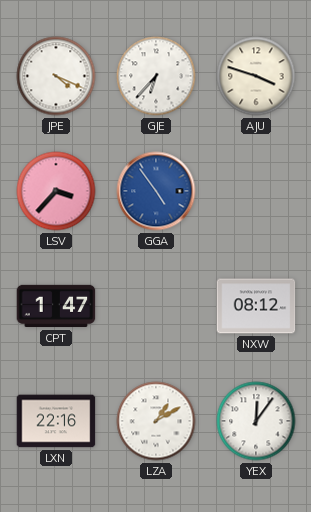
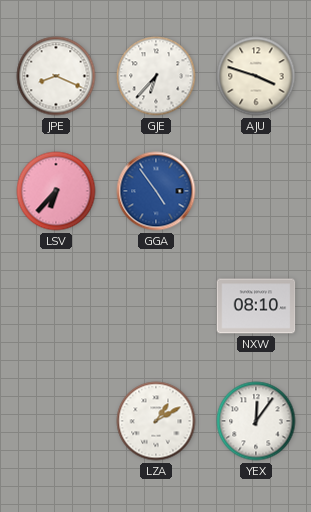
JPE: 4:19 -> 8:19
LSV: 3:37 -> 6:37
CPT: 1:47 -> none
NXW: 08:12 -> 08:10
LXN: 22:16 -> none
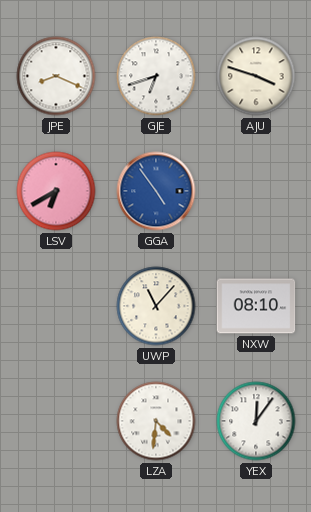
GJE: 6:37 -> 6:42
LSV: 6:37 -> 6:40
UWP: none -> 11:07
LZA: 1:10 -> 4:31
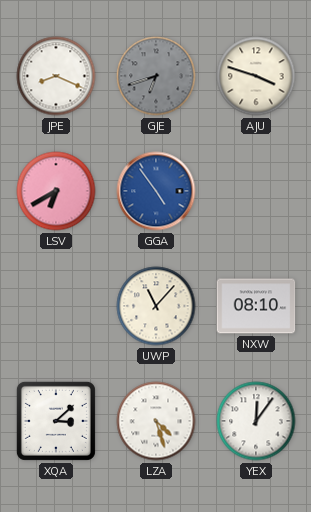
GJE dial: white -> grey
XQA: none -> 3:08
LZA: 4:31 -> 4:27
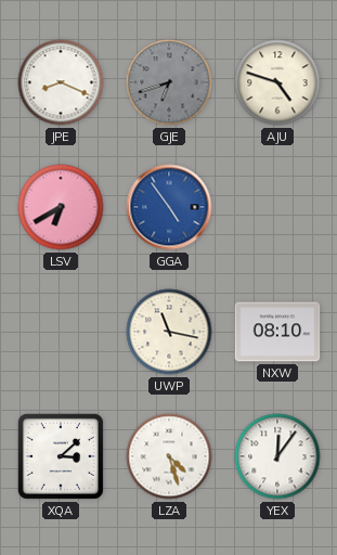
AJU: 3:48 -> 4:48
UWP: 11:07 -> 11:17
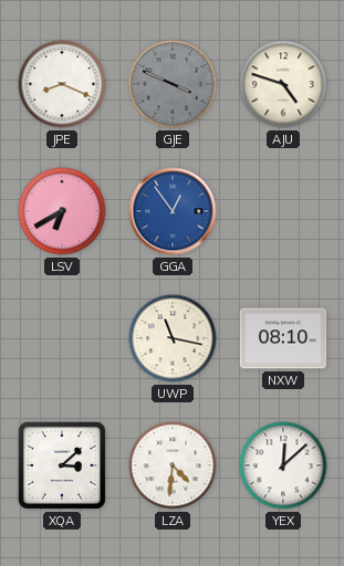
GJE: 6:42 -> 3:49
GGA: 4:54 -> 12:54
LZA: 4:27 -> 4:31
YEX: 12:06 -> 12:08
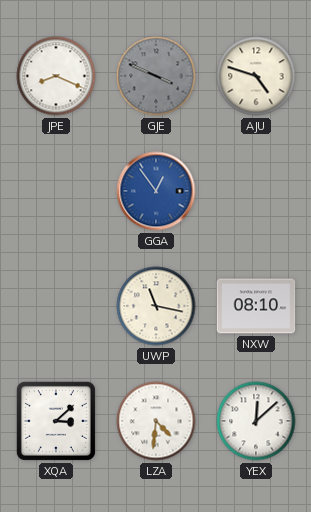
LSV: 6:40 -> none
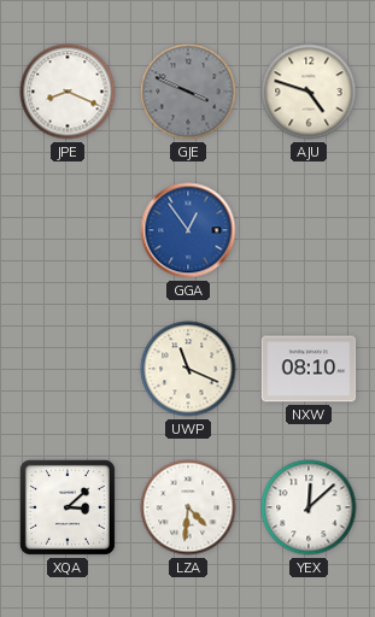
UWP: 11:17 -> 11:19
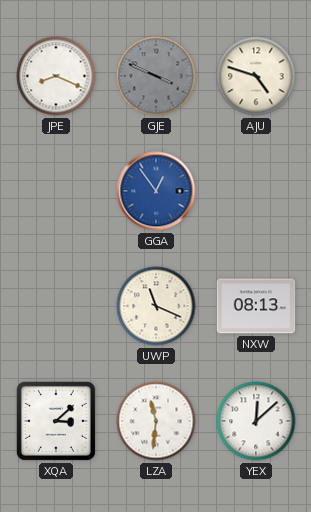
NXW: 08:10 -> 08:13
LZA: 4:31 -> 11:31
